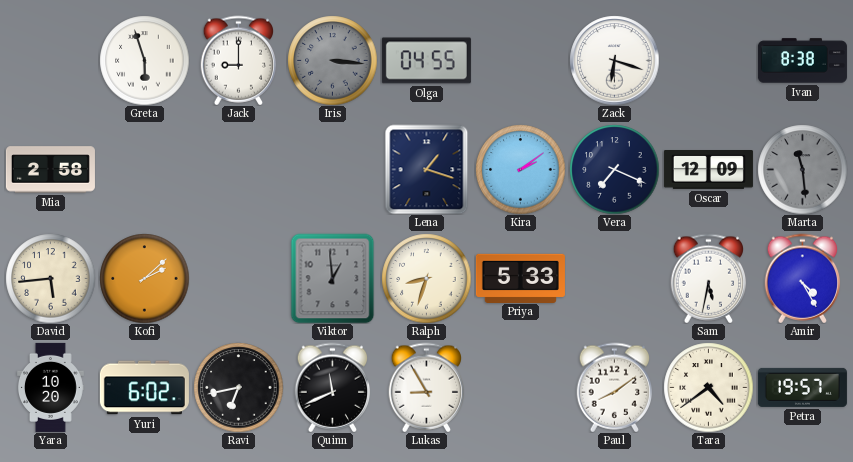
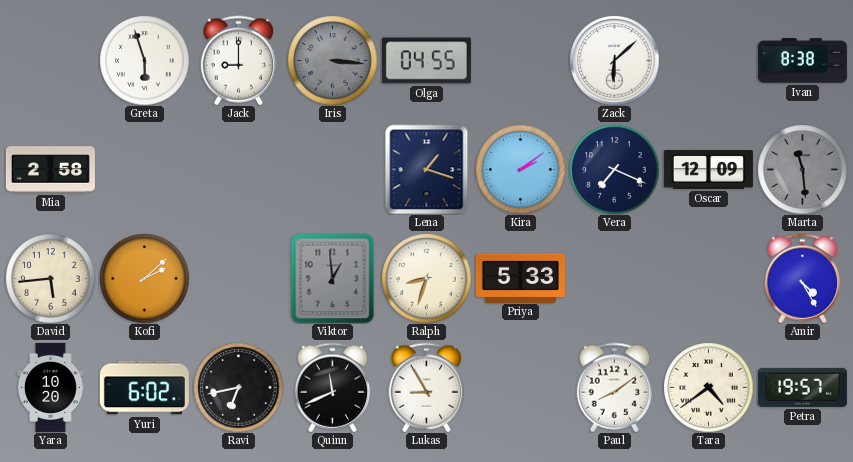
Zack: 6:18 -> 6:08
Sam: 5:32 -> none
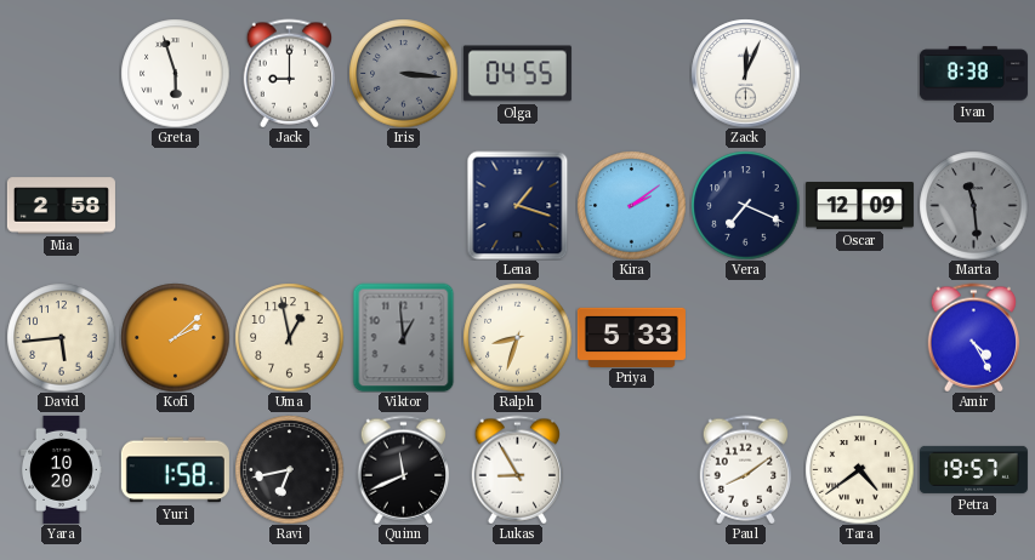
Zack: 6:08 -> 12:04
Uma: none -> 12:58
Yuri: 6:02 -> 1:58
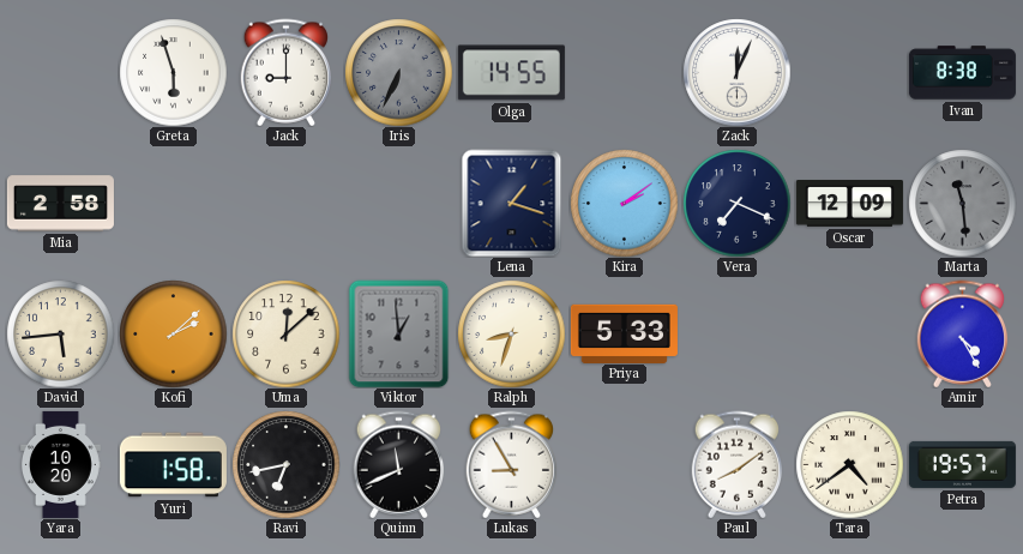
Iris: 3:16 -> 6:34
Olga: 04:55 -> 14:55
Uma: 12:58 -> 12:08
